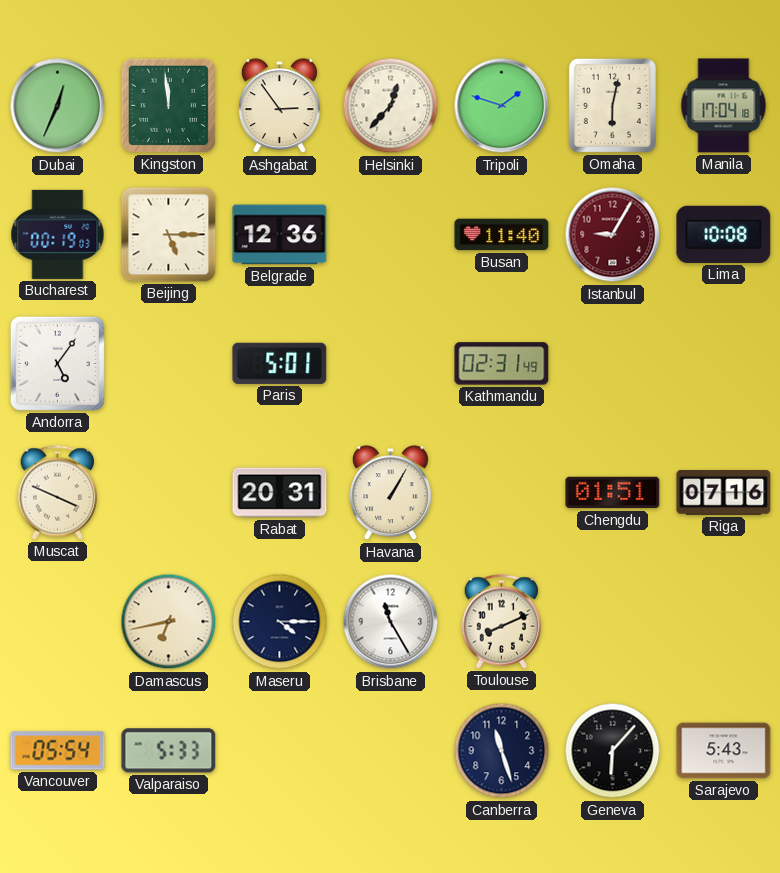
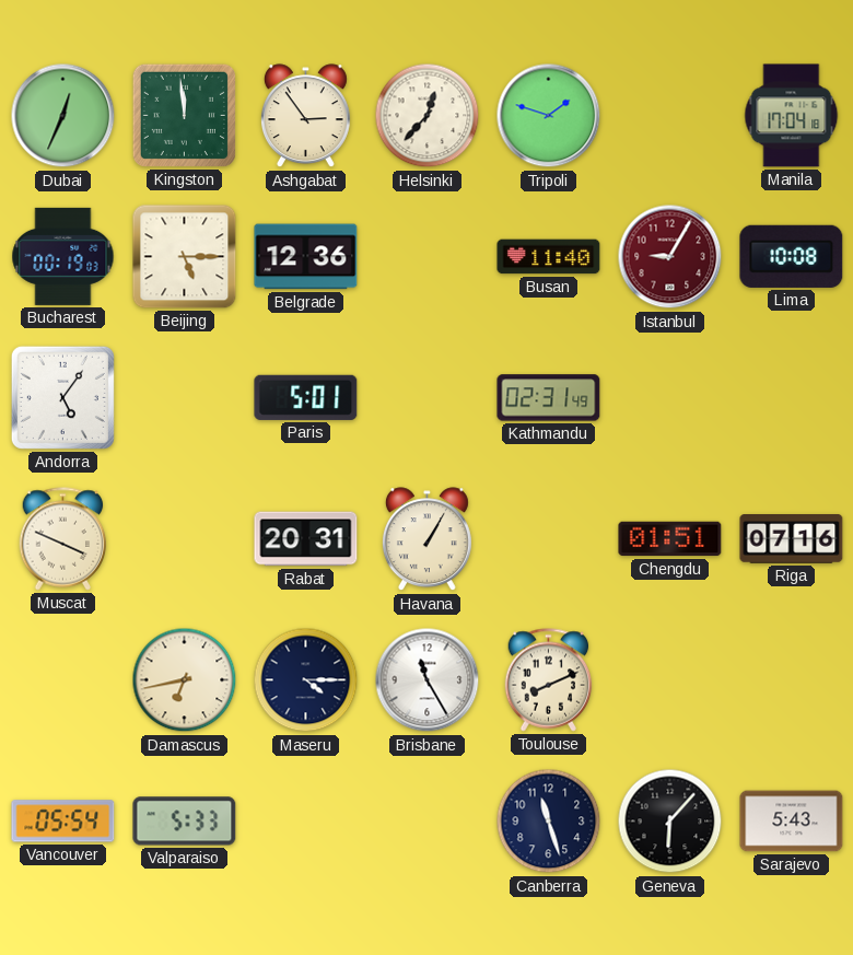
Omaha: 6:02 -> none
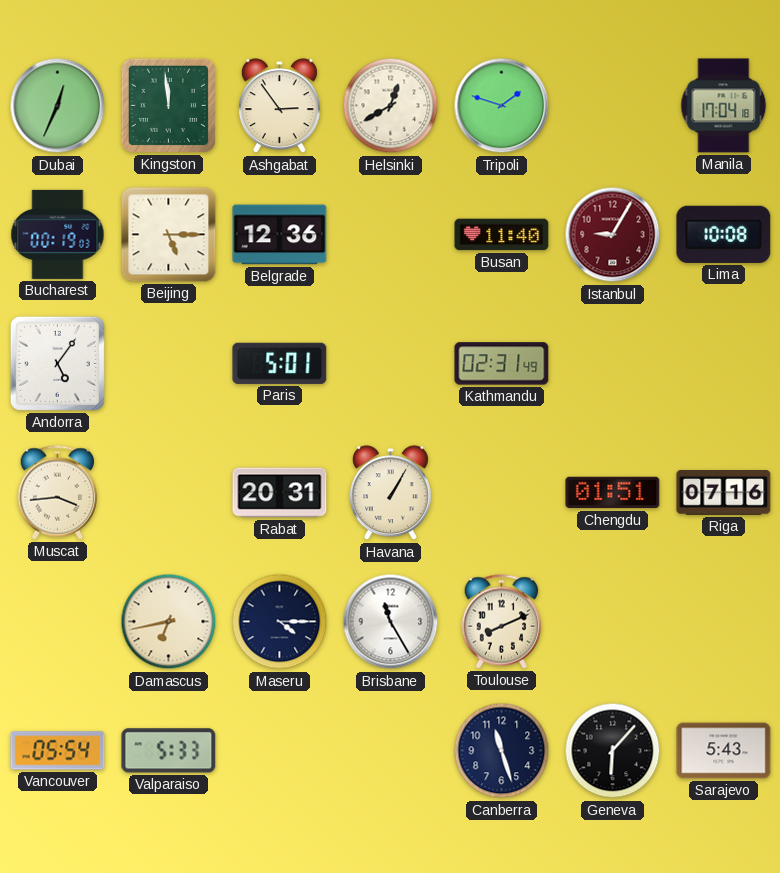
Helsinki: 12:37 -> 12:40
Muscat: 3:49 -> 3:44
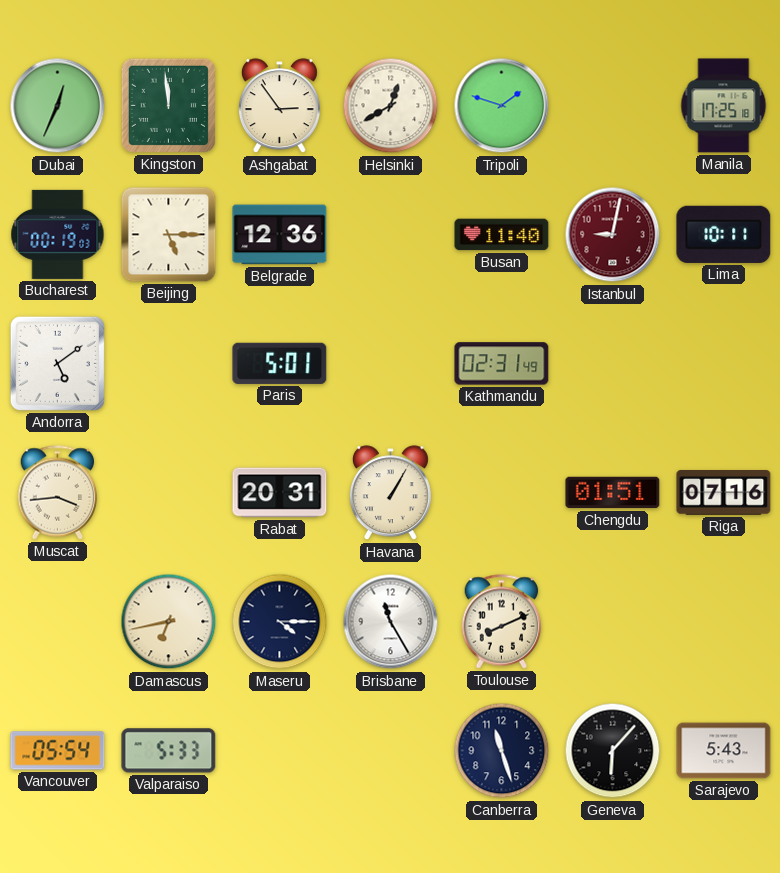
Manila: 17:04 -> 17:25
Istanbul: 9:05 -> 9:02
Lima: 10:08 -> 10:11
Andorra: 5:06 -> 5:09
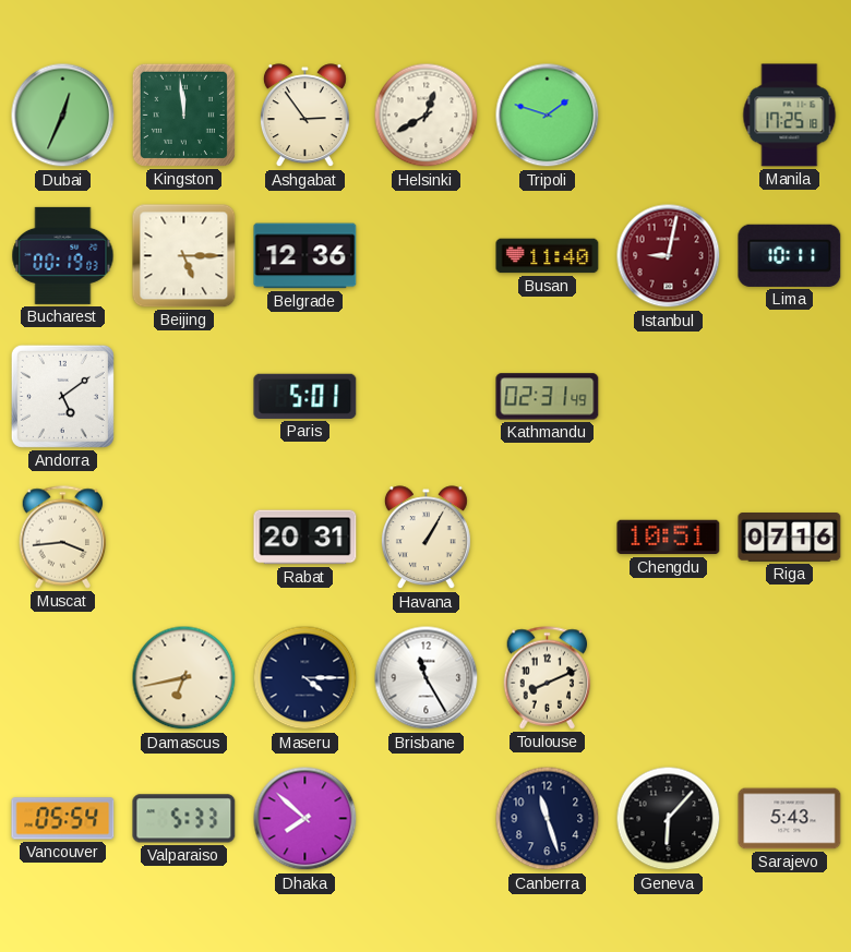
Chengdu: 01:51 -> 10:51
Dhaka: none -> 7:52
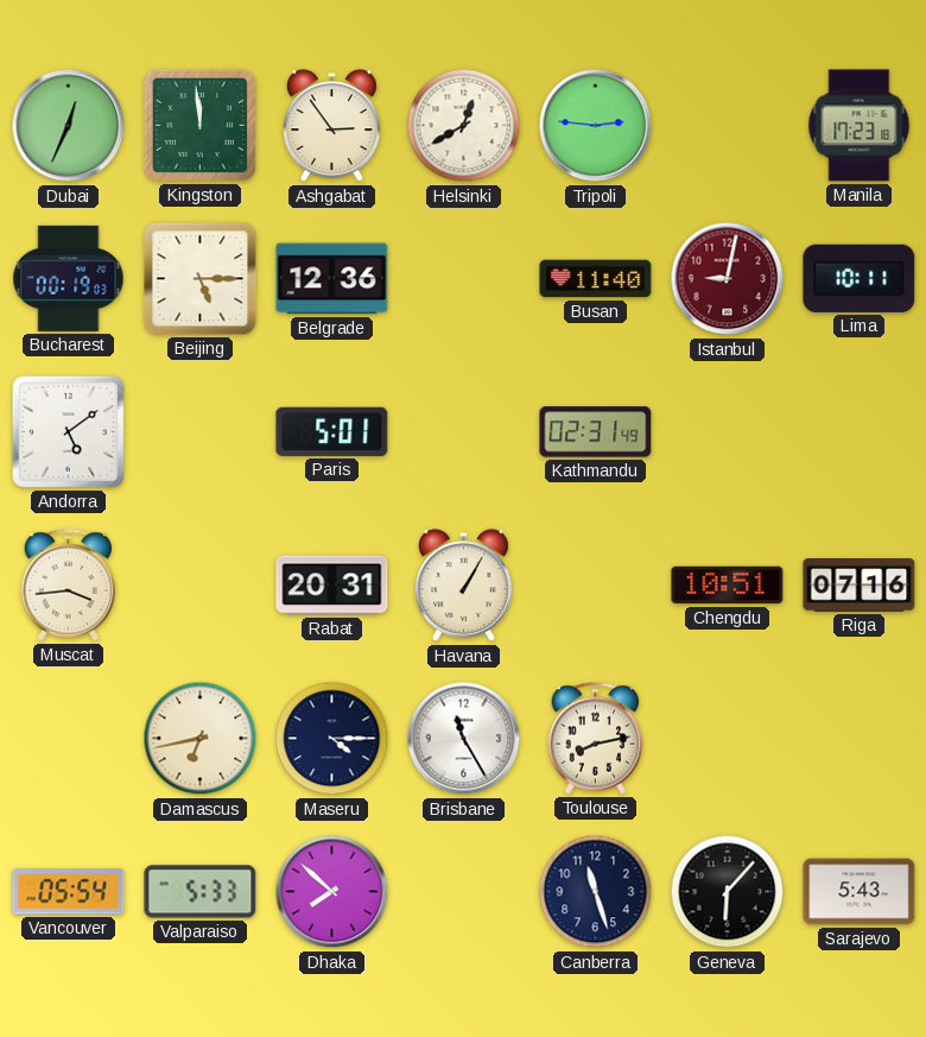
Tripoli: 1:48 -> 2:46
Manila: 17:25 -> 17:23
Toulouse: 8:11 -> 8:13
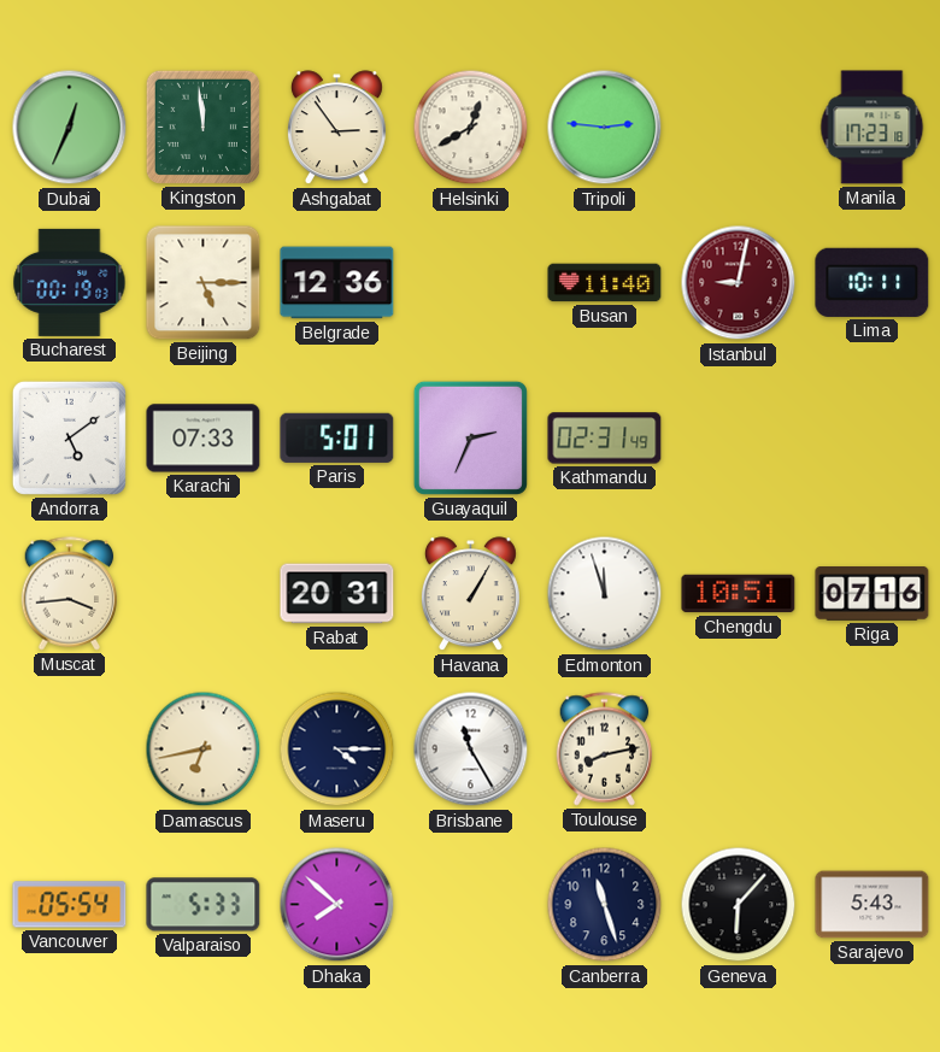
Karachi: none -> 07:33
Guayaquil: none -> 2:34
Edmonton: none -> 11:57
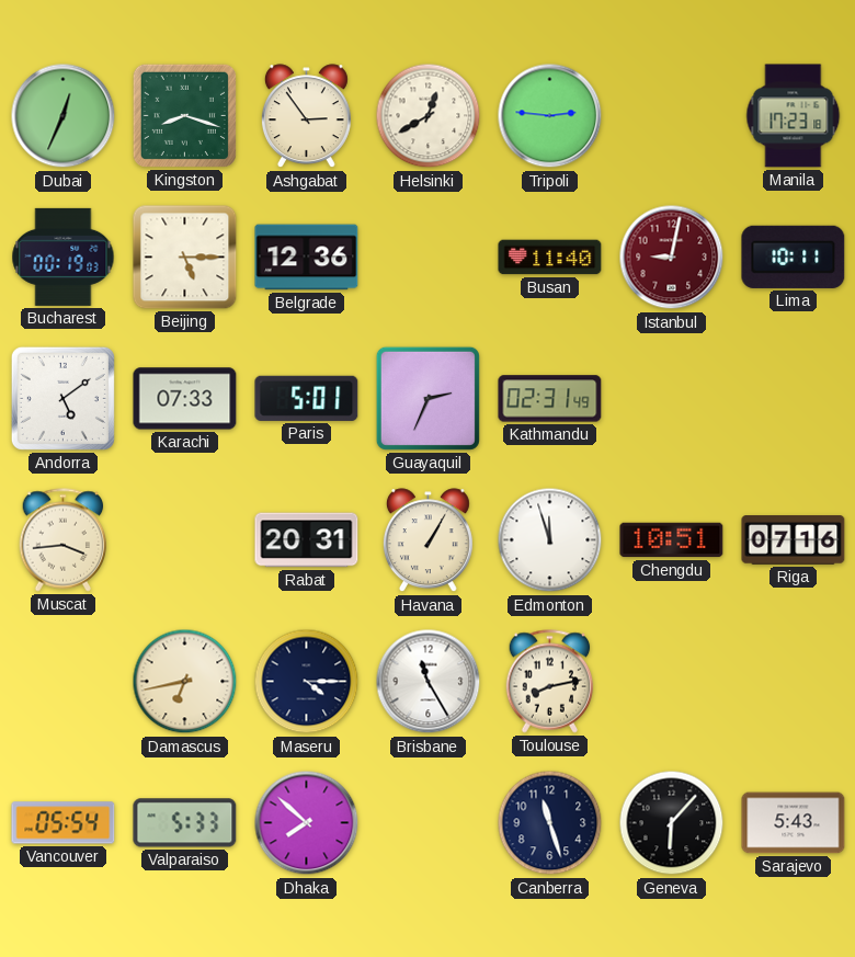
Kingston: 11:59 -> 8:18
